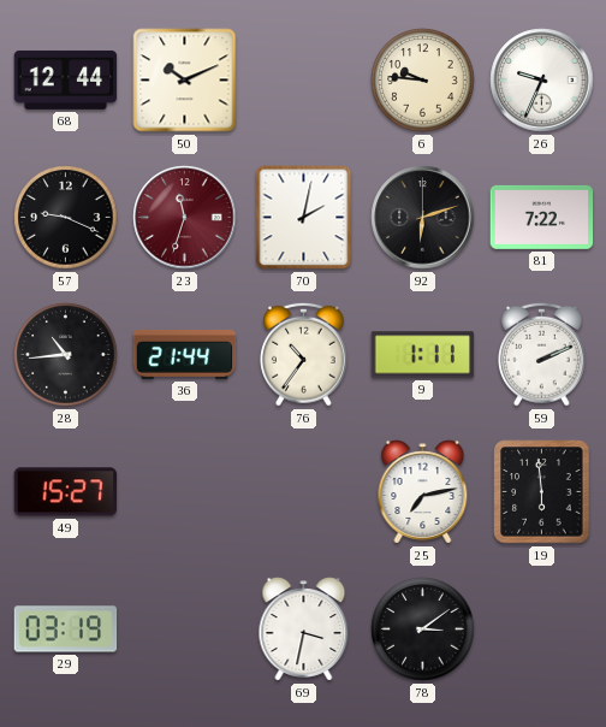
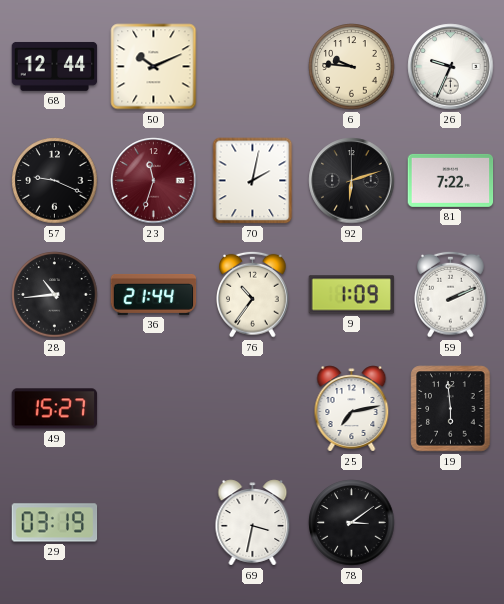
9: 1:11 -> 1:09
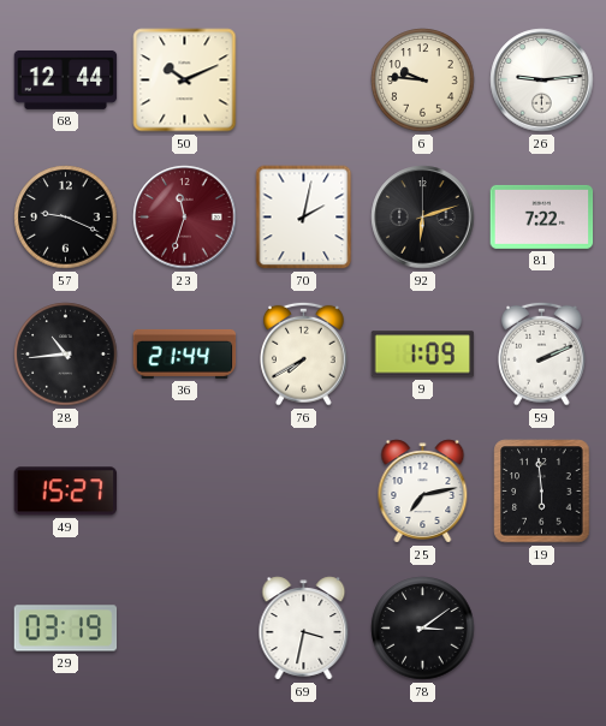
26: 9:34 -> 9:14
76: 10:36 -> 7:40
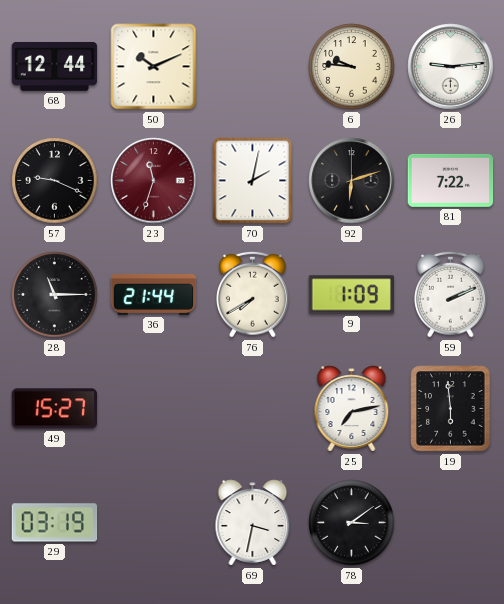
28: 10:44 -> 11:15
